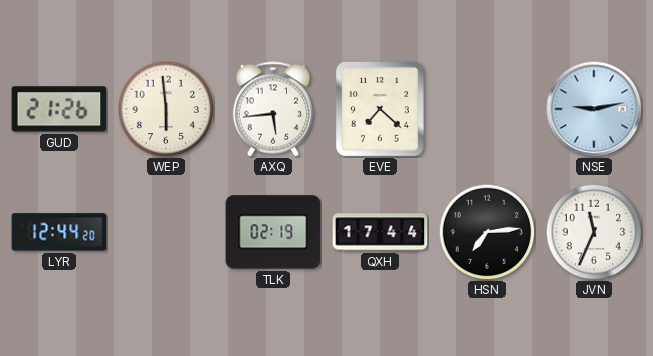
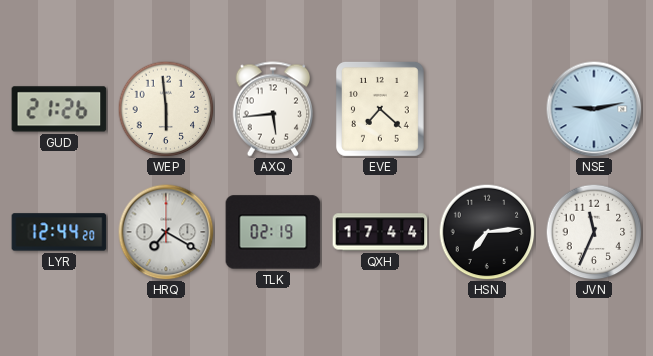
HRQ: none -> 7:20
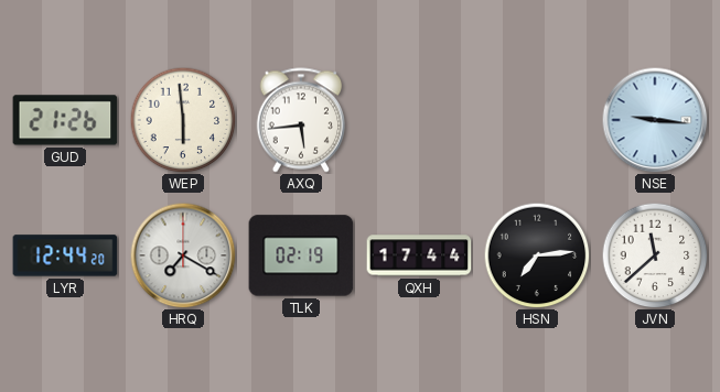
EVE: 7:22 -> none
NSE: 9:13 -> 9:16
JVN: 11:34 -> 11:38
